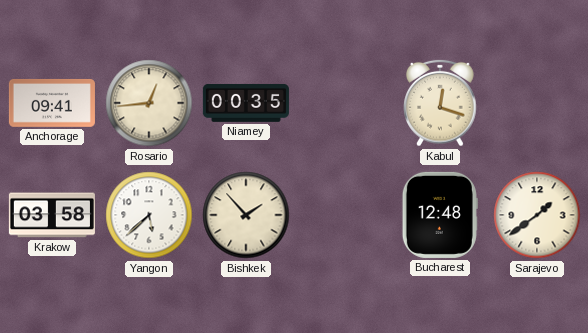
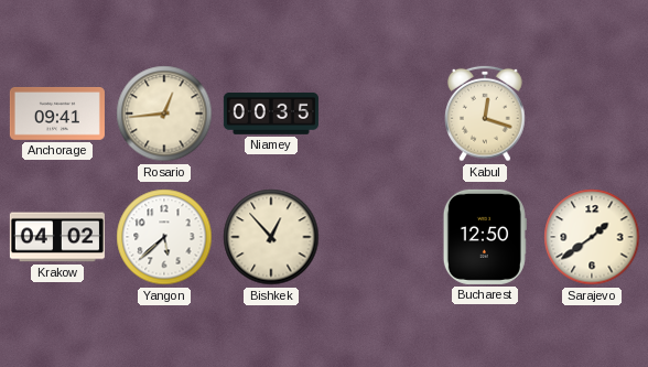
Krakow: 03:58 -> 04:02
Bishkek: 1:53 -> 12:53
Bucharest: 12:48 -> 12:50
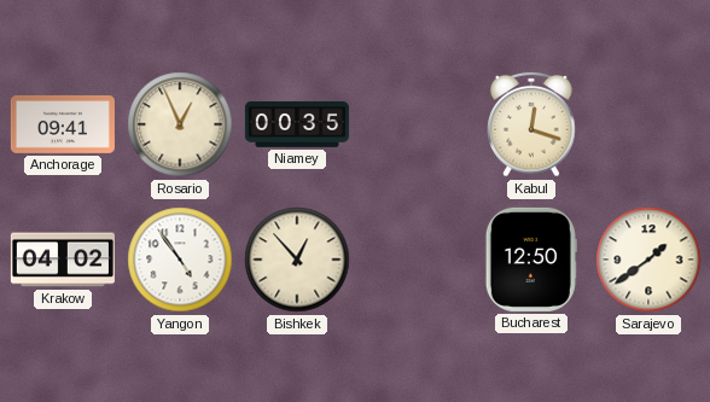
Rosario: 12:44 -> 12:56
Yangon: 5:38 -> 4:54
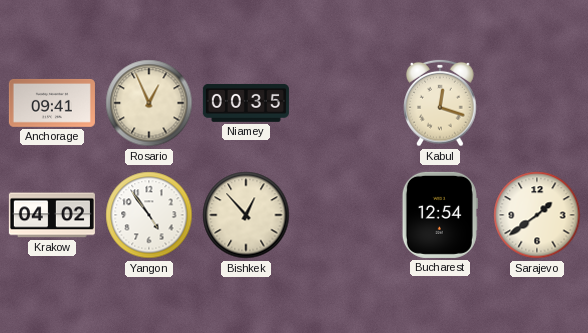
Bucharest: 12:50 -> 12:54
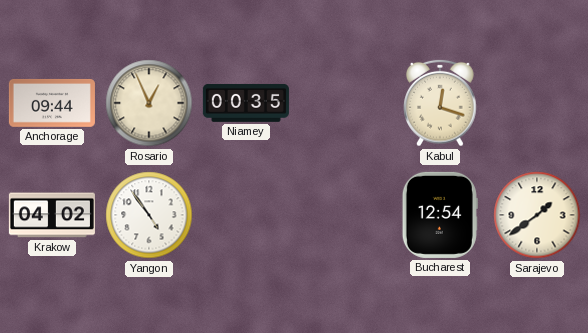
Anchorage: 09:41 -> 09:44
Bishkek: 12:53 -> none
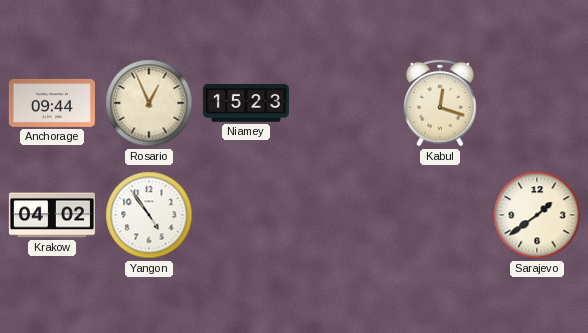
Niamey: 00:35 -> 15:23
Bucharest: 12:54 -> none
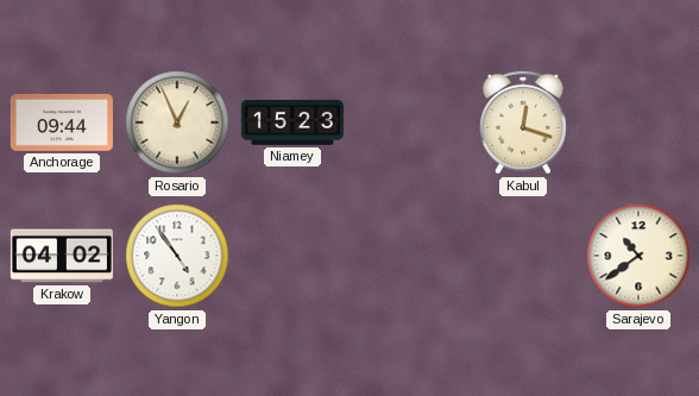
Sarajevo: 1:39 -> 10:39
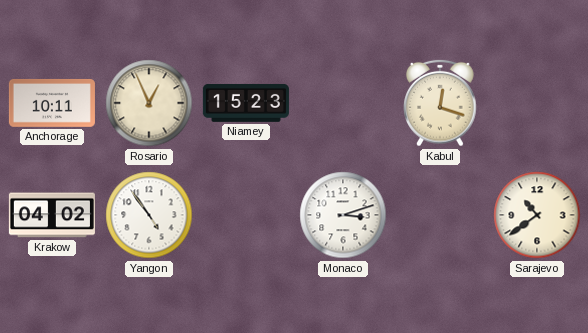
Anchorage: 09:44 -> 10:11
Monaco: none -> 3:12
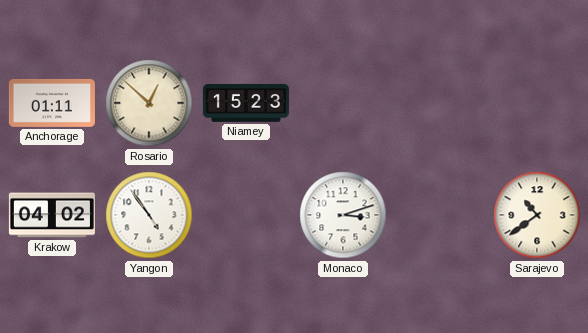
Anchorage: 10:11 -> 01:11
Rosario: 12:56 -> 12:52
Kabul: 12:18 -> none
